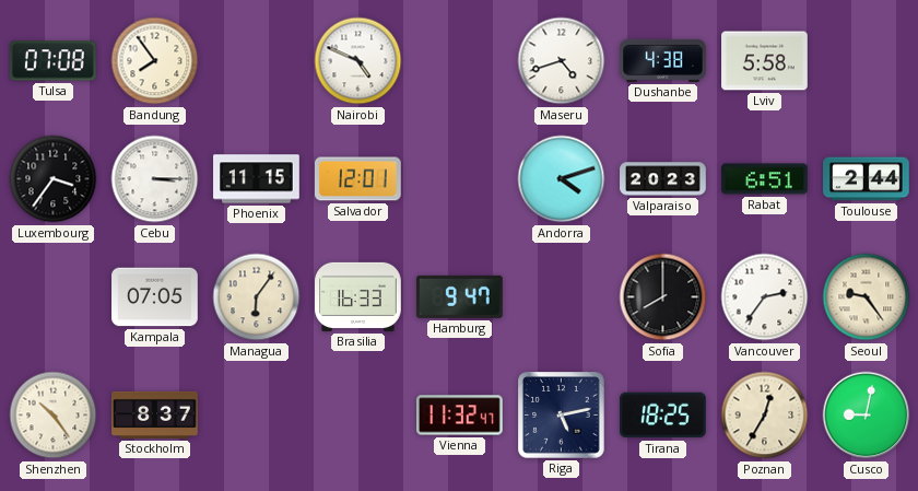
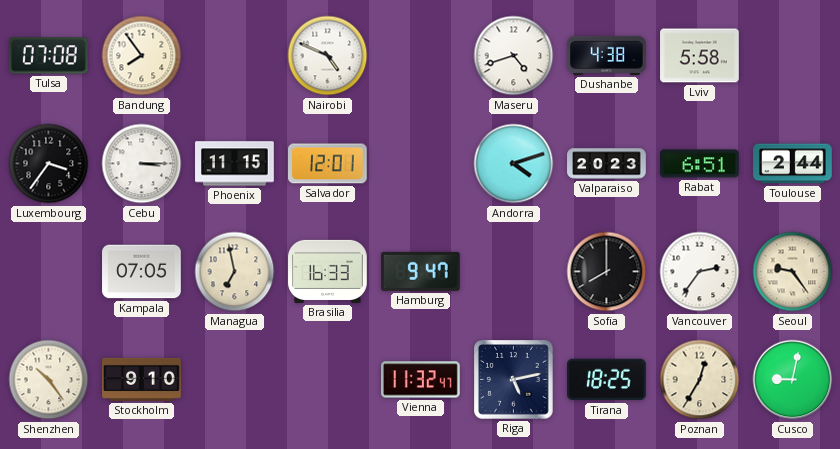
Managua: 6:06 -> 6:58
Stockholm: 8:37 -> 9:10
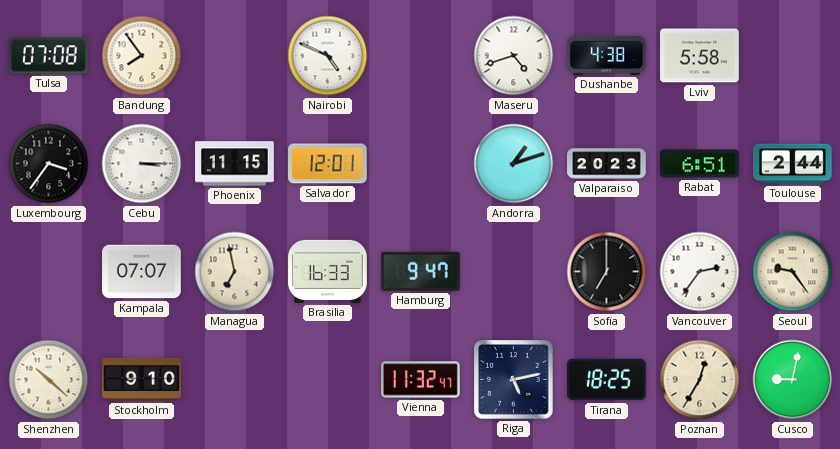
Andorra: 4:12 -> 1:12
Kampala: 07:05 -> 07:07
Sofia: 8:00 -> 7:00
Shenzhen: 10:24 -> 10:22
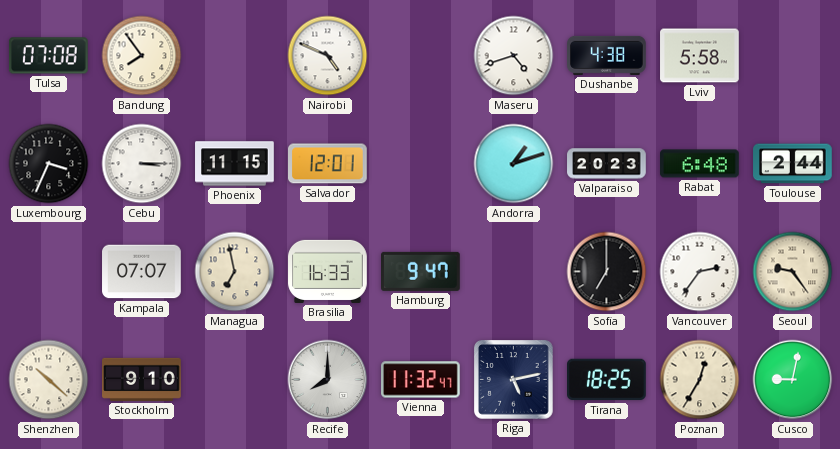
Luxembourg: 3:36 -> 3:34
Rabat: 6:51 -> 6:48
Recife: none -> 8:00
